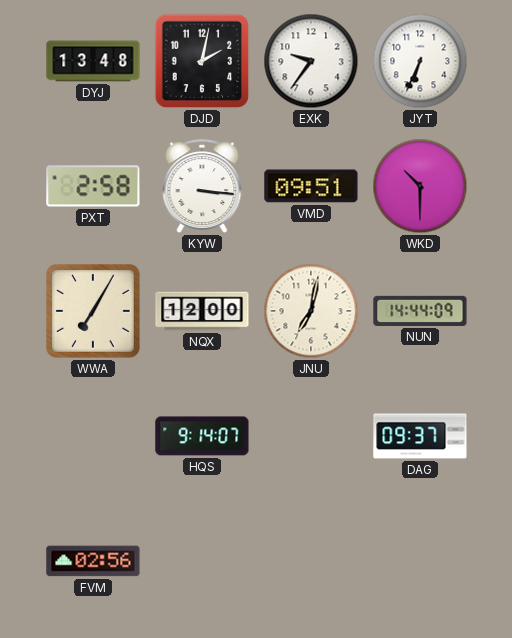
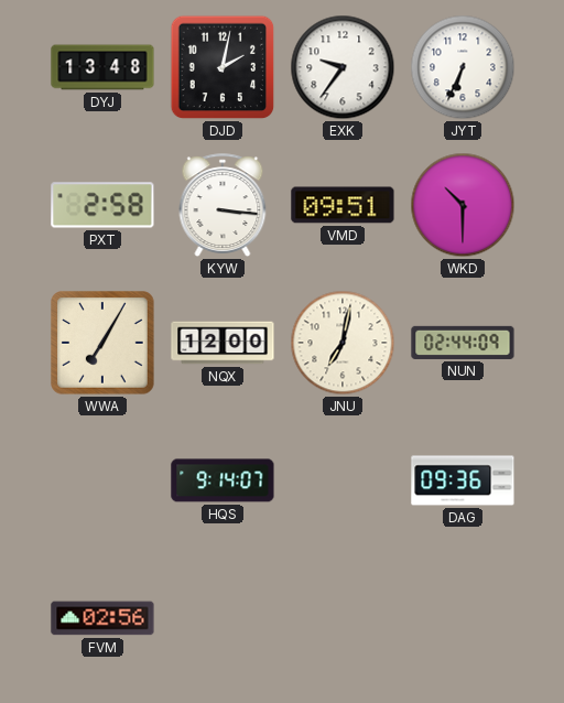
NUN: 14:44 -> 02:44
DAG: 09:37 -> 09:36
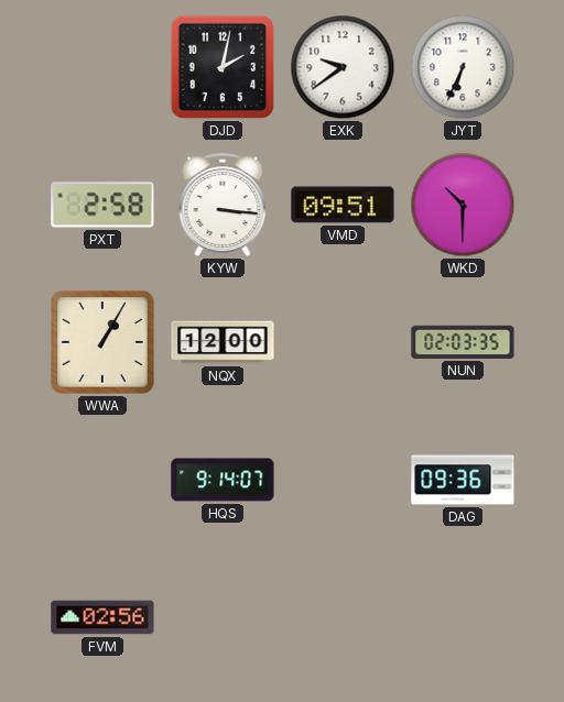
DYJ: 13:48 -> none
EXK: 9:36 -> 9:39
WWA: 7:05 -> 1:05
JNU: 7:02 -> none
NUN: 02:44 -> 02:03
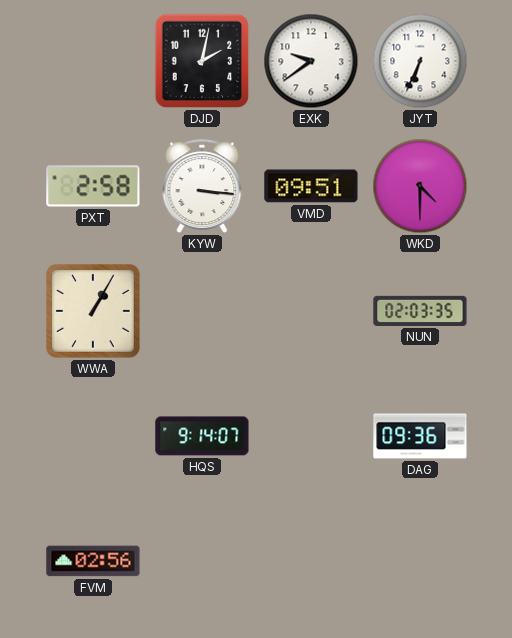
WKD: 10:30 -> 4:30
NQX: 12:00 -> none
